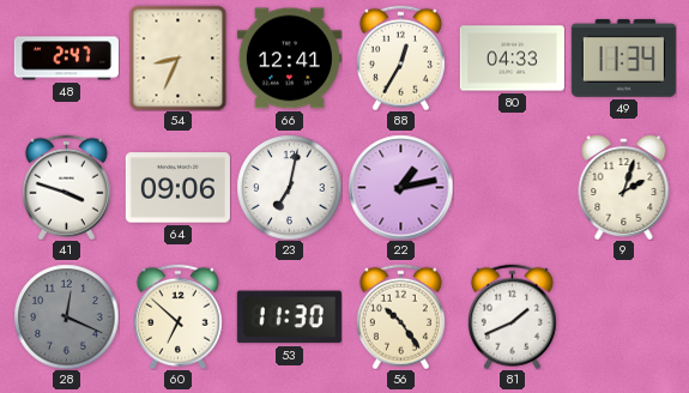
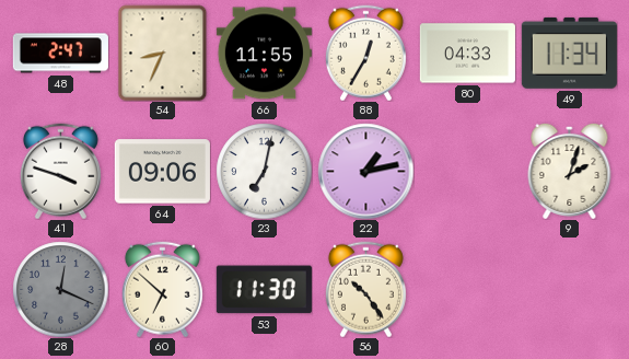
66: 12:41 -> 11:55
81: 1:41 -> none
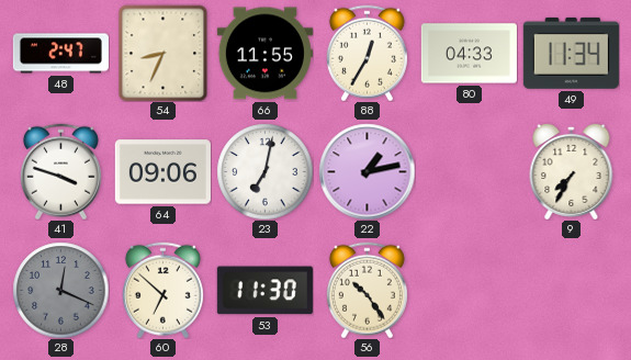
9: 2:03 -> 7:35
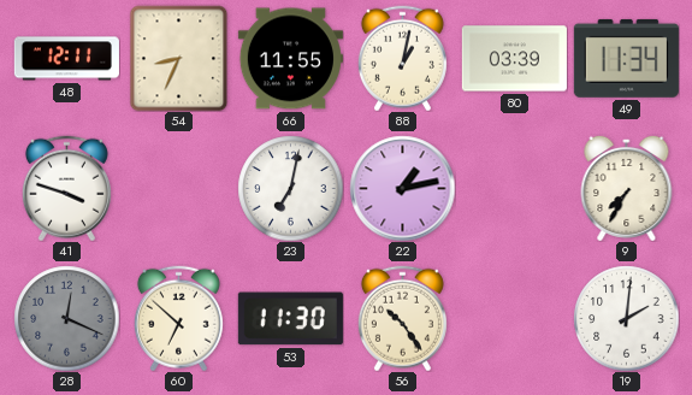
48: 2:47 -> 12:11
88: 12:35 -> 1:02
80: 04:33 -> 03:39
64: 09:06 -> none
19: none -> 2:01
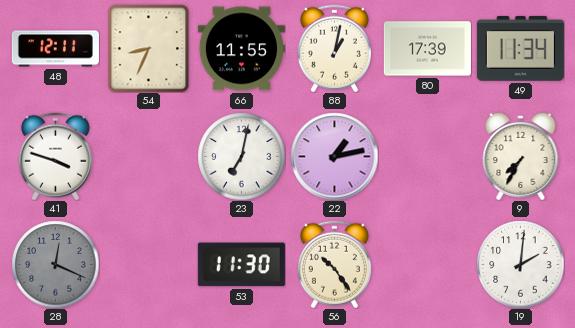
80: 03:39 -> 17:39
60: 6:52 -> none
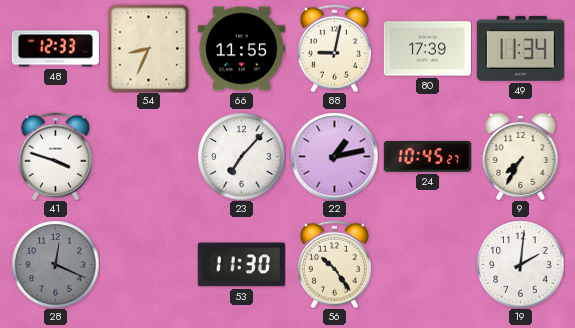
48: 12:11 -> 12:33
88: 1:02 -> 9:02
23: 7:02 -> 7:07
24: none -> 10:45
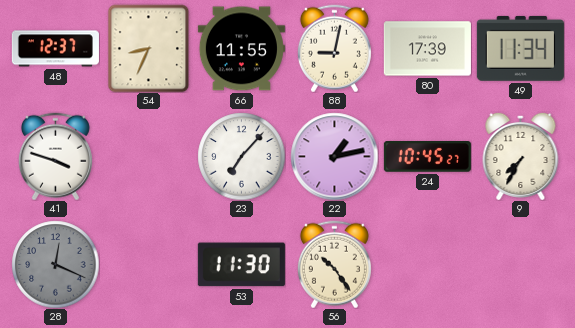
48: 12:33 -> 12:37
19: 2:01 -> none
